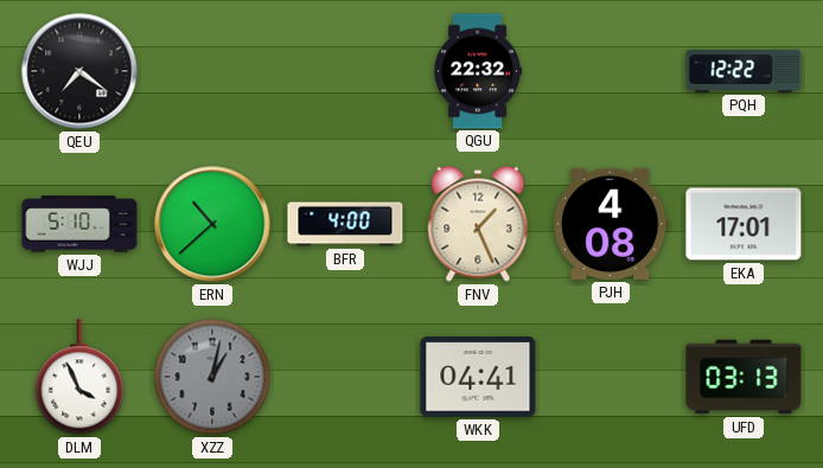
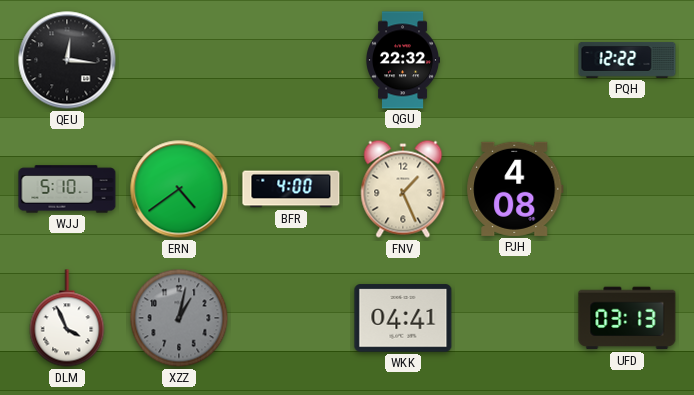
QEU: 7:21 -> 12:16
ERN: 10:38 -> 4:39
EKA: 17:01 -> none
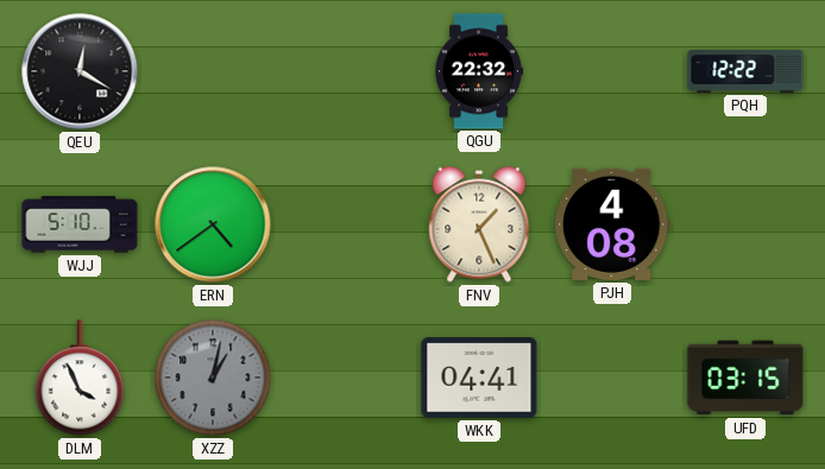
QEU: 12:16 -> 12:20
BFR: 4:00 -> none
UFD: 03:13 -> 03:15
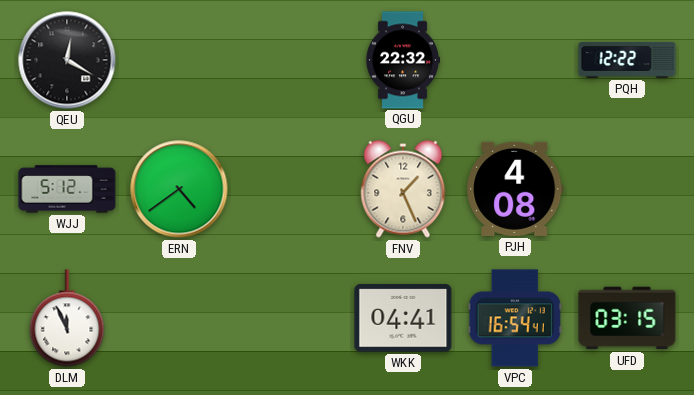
WJJ: 5:10 -> 5:12
DLM: 3:56 -> 11:56
XZZ: 1:02 -> none
VPC: none -> 16:54
